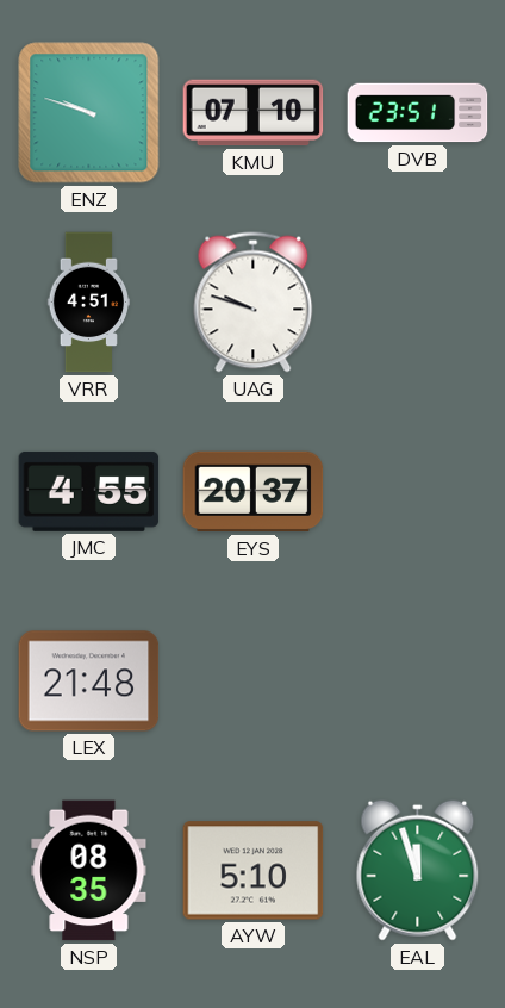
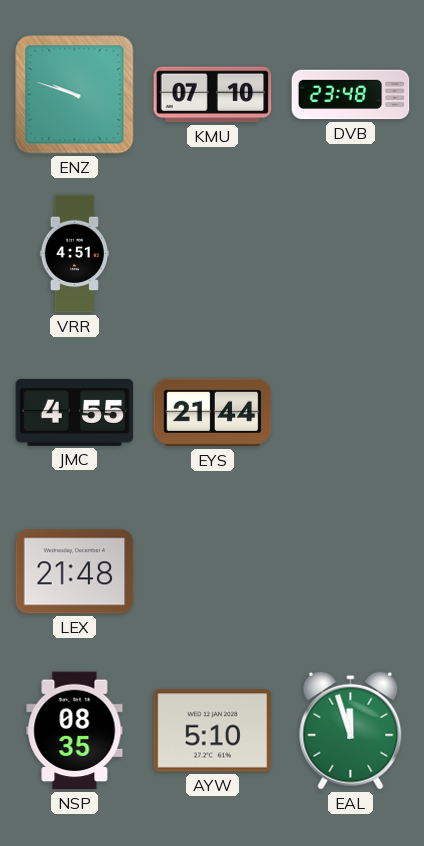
DVB: 23:51 -> 23:48
UAG: 9:48 -> none
EYS: 20:37 -> 21:44
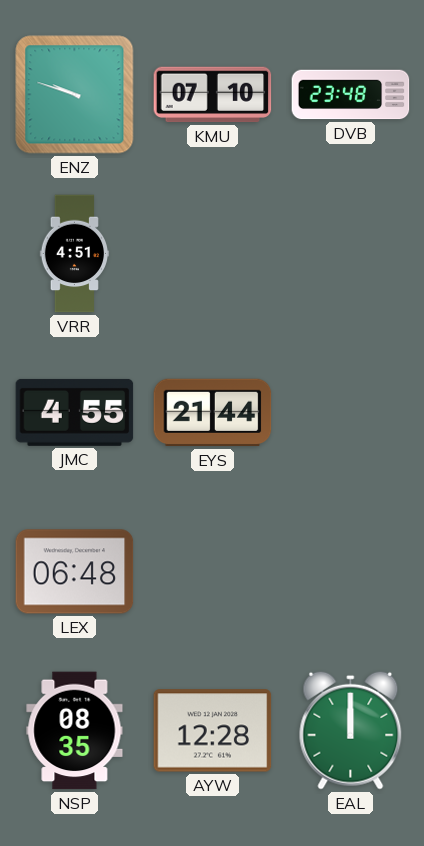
LEX: 21:48 -> 06:48
AYW: 5:10 -> 12:28
EAL: 11:57 -> 12:00
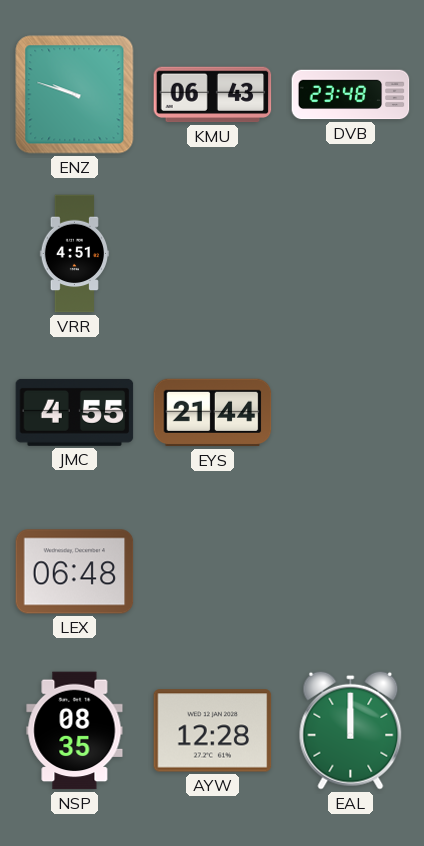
KMU: 07:10 -> 06:43
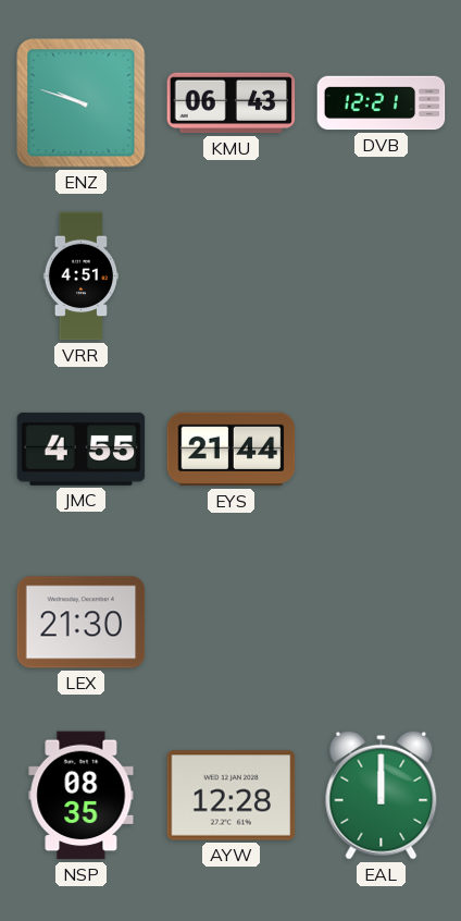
DVB: 23:48 -> 12:21
LEX: 06:48 -> 21:30
